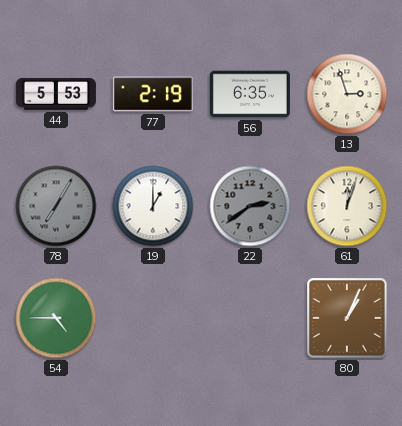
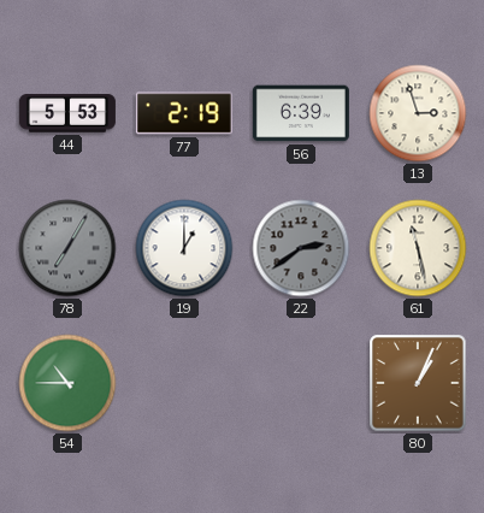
56: 6:35 -> 6:39
61: 12:03 -> 11:28
54: 4:45 -> 10:45
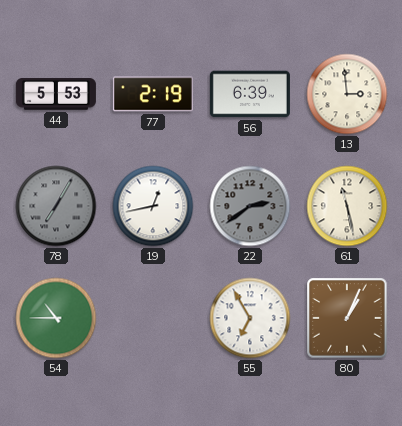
13: 2:57 -> 2:59
19: 1:00 -> 12:43
55: none -> 6:55
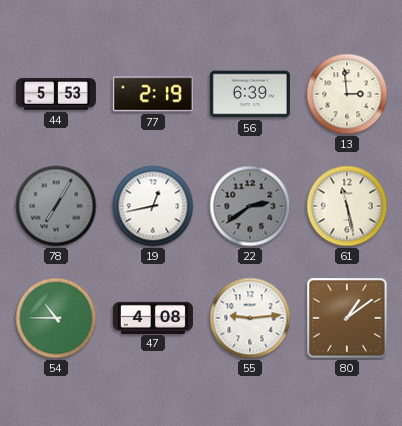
47: none -> 4:08
55: 6:55 -> 9:14
80: 1:04 -> 1:09
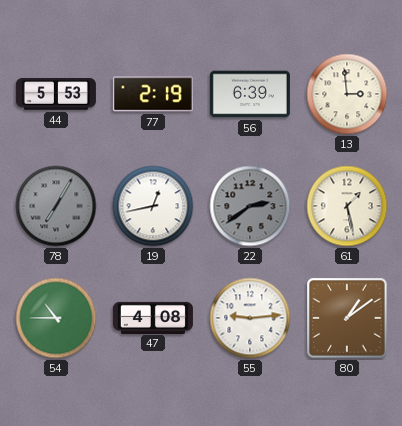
61: 11:28 -> 1:28
